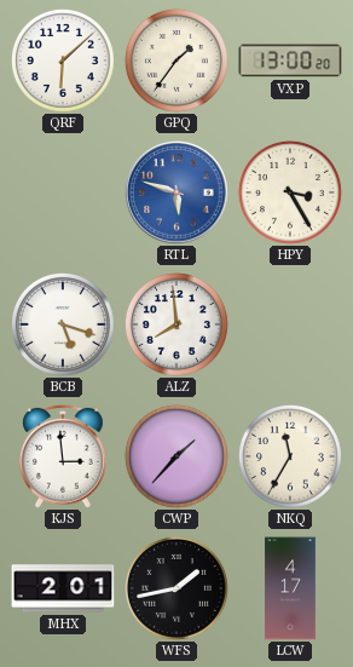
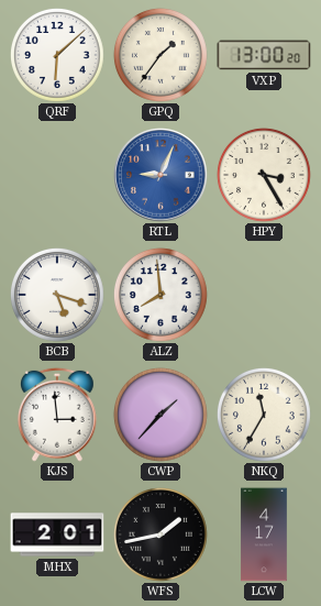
RTL: 5:48 -> 9:04
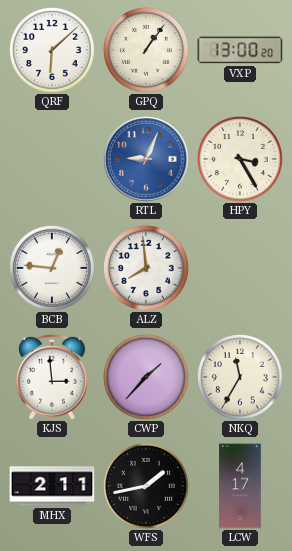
GPQ: 1:36 -> 1:06
BCB: 5:18 -> 12:46
MHX: 2:01 -> 2:11
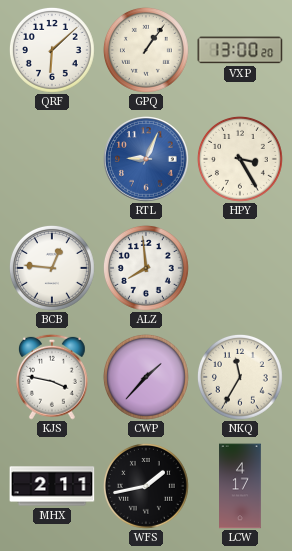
KJS: 2:59 -> 3:47
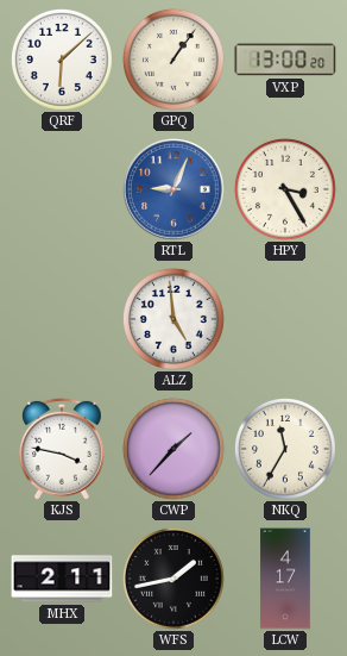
BCB: 12:46 -> none
ALZ: 7:59 -> 4:59
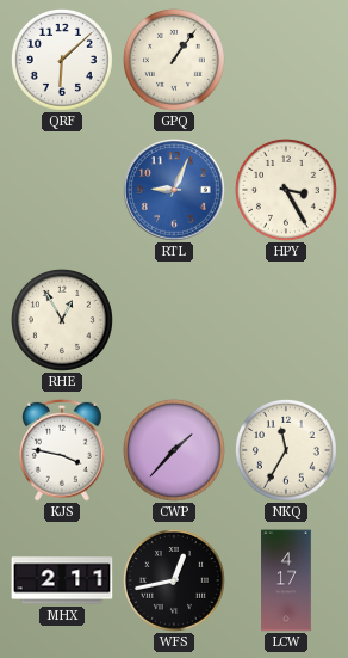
VXP: 13:00 -> none
RHE: none -> 12:55
ALZ: 4:59 -> none
WFS: 1:43 -> 12:43
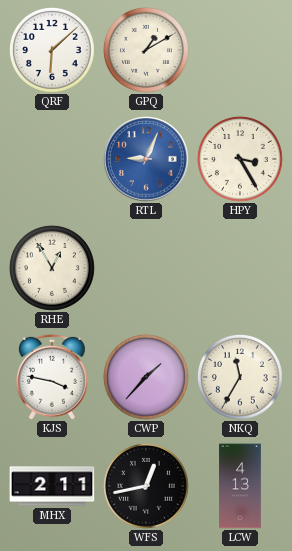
GPQ: 1:06 -> 1:10
LCW: 4:17 -> 4:13
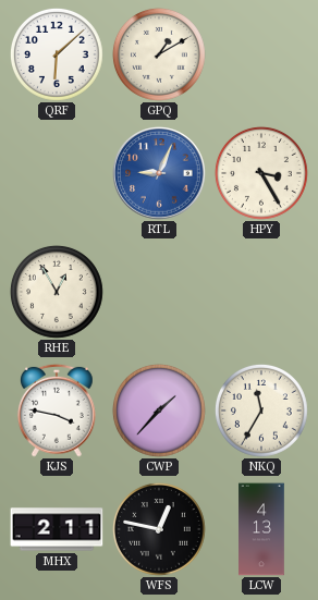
WFS: 12:43 -> 12:47
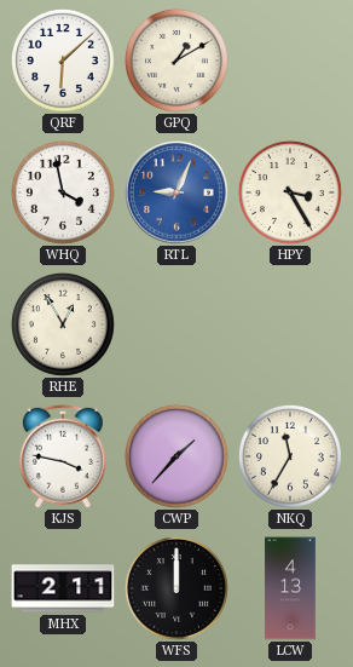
WHQ: none -> 3:58
WFS: 12:47 -> 12:00
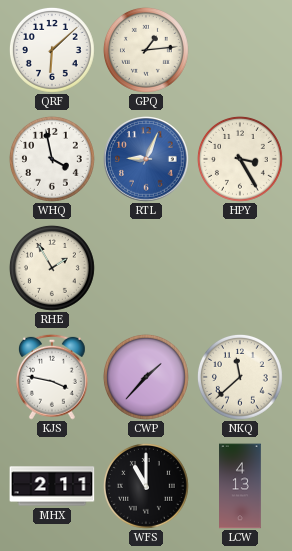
GPQ: 1:10 -> 1:14
RHE: 12:55 -> 1:55
NKQ: 11:35 -> 11:38
WFS: 12:00 -> 11:00
